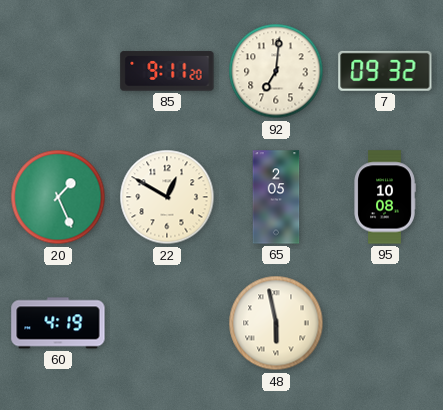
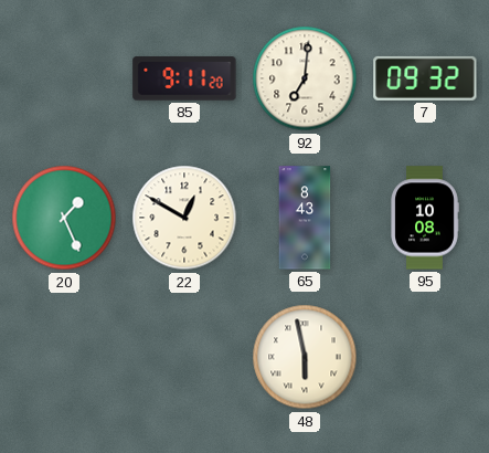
65: 2:05 -> 8:43
60: 4:19 -> none
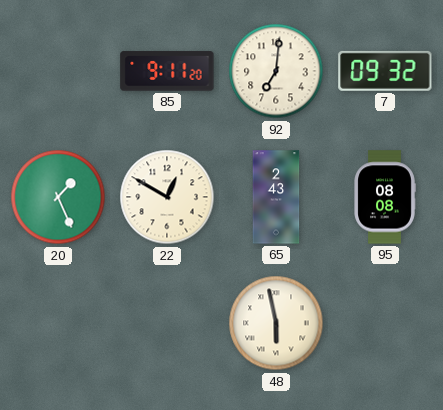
65: 8:43 -> 2:43
95: 10:08 -> 08:08
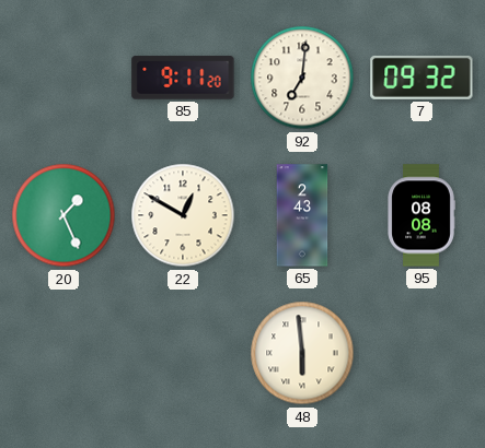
48: 5:58 -> 5:59
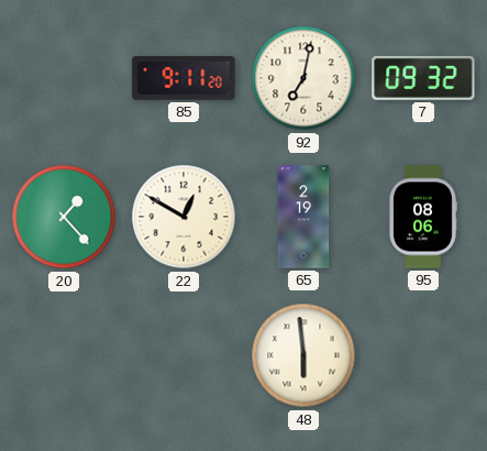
92: 7:01 -> 7:02
20: 1:26 -> 1:23
65: 2:43 -> 2:19
95: 08:08 -> 08:06
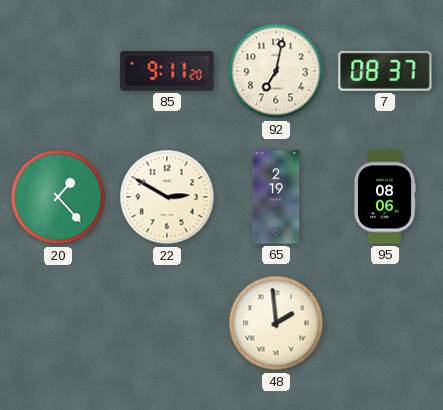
7: 09:32 -> 08:37
22: 12:50 -> 2:50
48: 5:59 -> 1:59
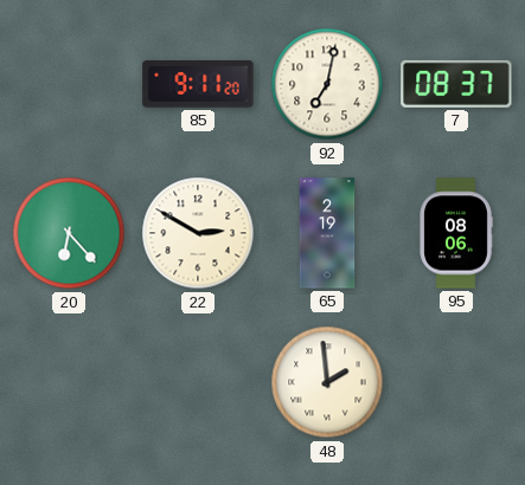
20: 1:23 -> 6:23
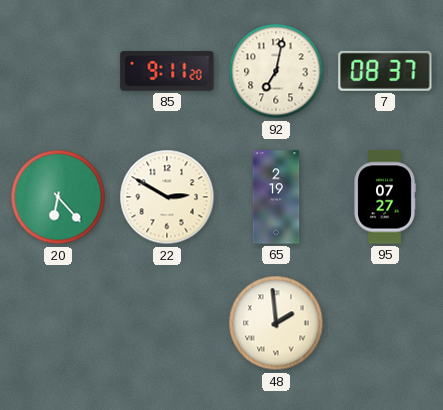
95: 08:06 -> 07:27
